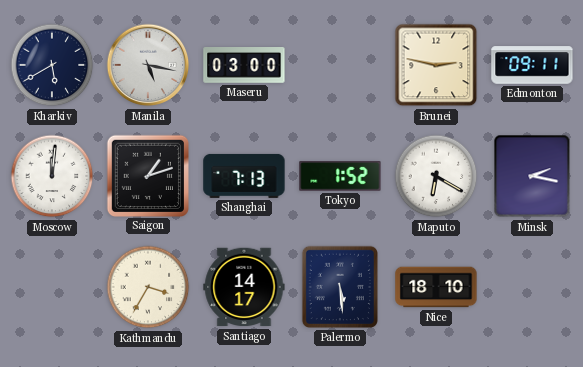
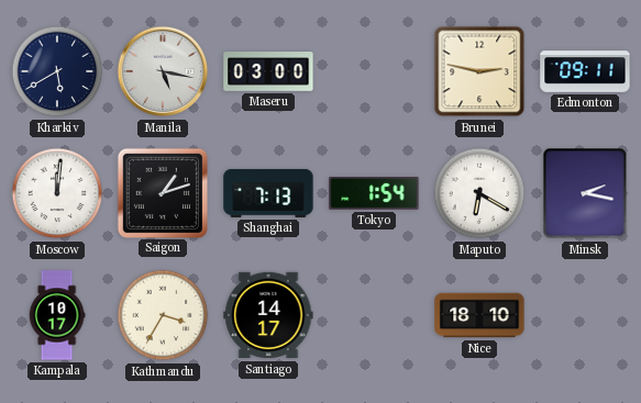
Tokyo: 1:52 -> 1:54
Kampala: none -> 10:17
Palermo: 5:29 -> none
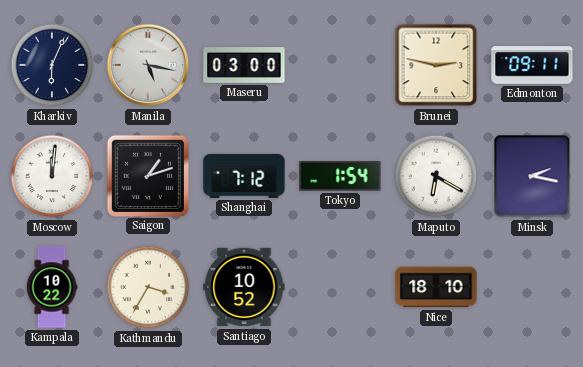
Kharkiv: 5:40 -> 6:04
Shanghai: 7:13 -> 7:12
Kampala: 10:17 -> 10:22
Santiago: 14:17 -> 10:52
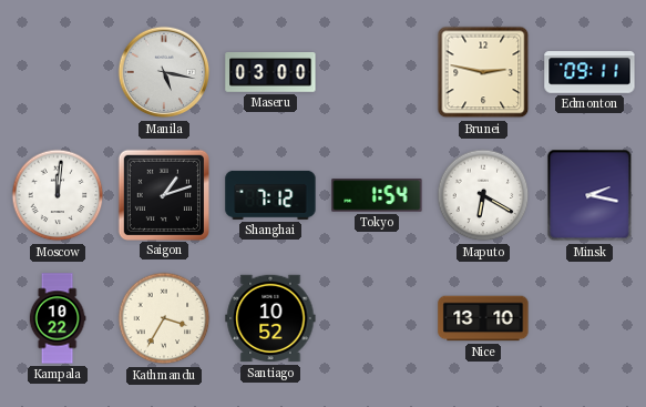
Kharkiv: 6:04 -> none
Nice: 18:10 -> 13:10
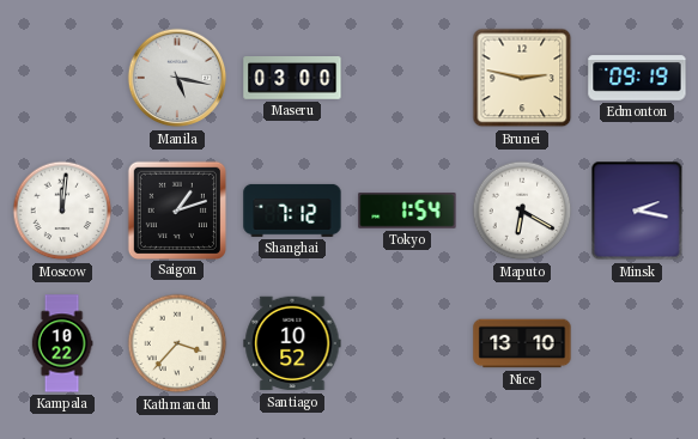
Edmonton: 09:11 -> 09:19
Kathmandu: 3:35 -> 3:37
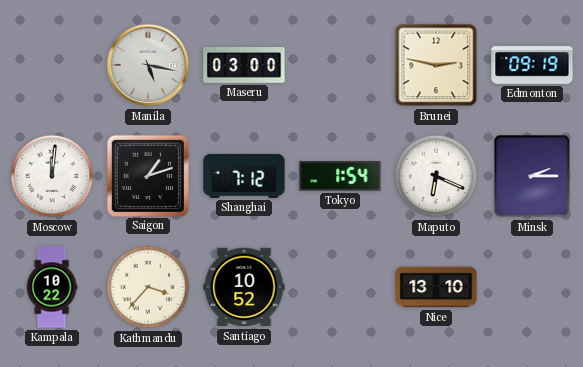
Maputo: 6:20 -> 6:19
Minsk: 2:17 -> 2:15
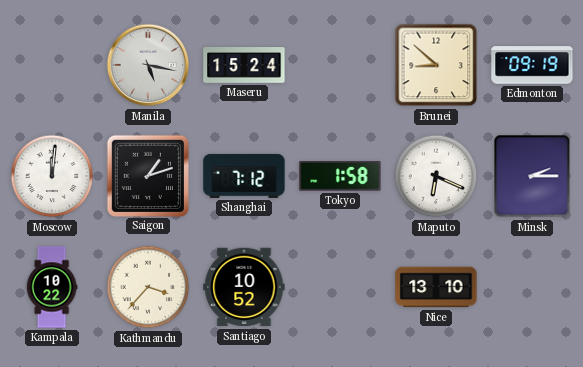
Maseru: 03:00 -> 15:24
Brunei: 2:47 -> 8:52
Tokyo: 1:54 -> 1:58
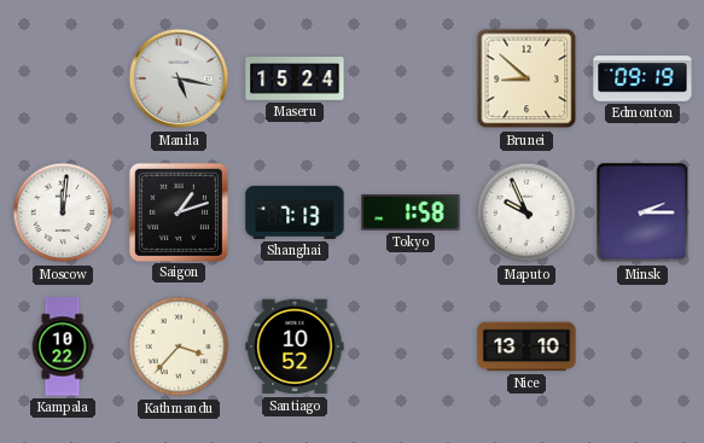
Shanghai: 7:12 -> 7:13
Maputo: 6:19 -> 9:56
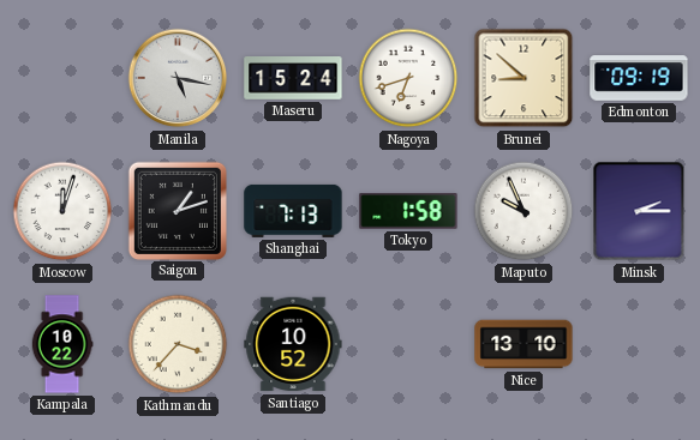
Nagoya: none -> 6:42
Moscow: 12:01 -> 12:03
